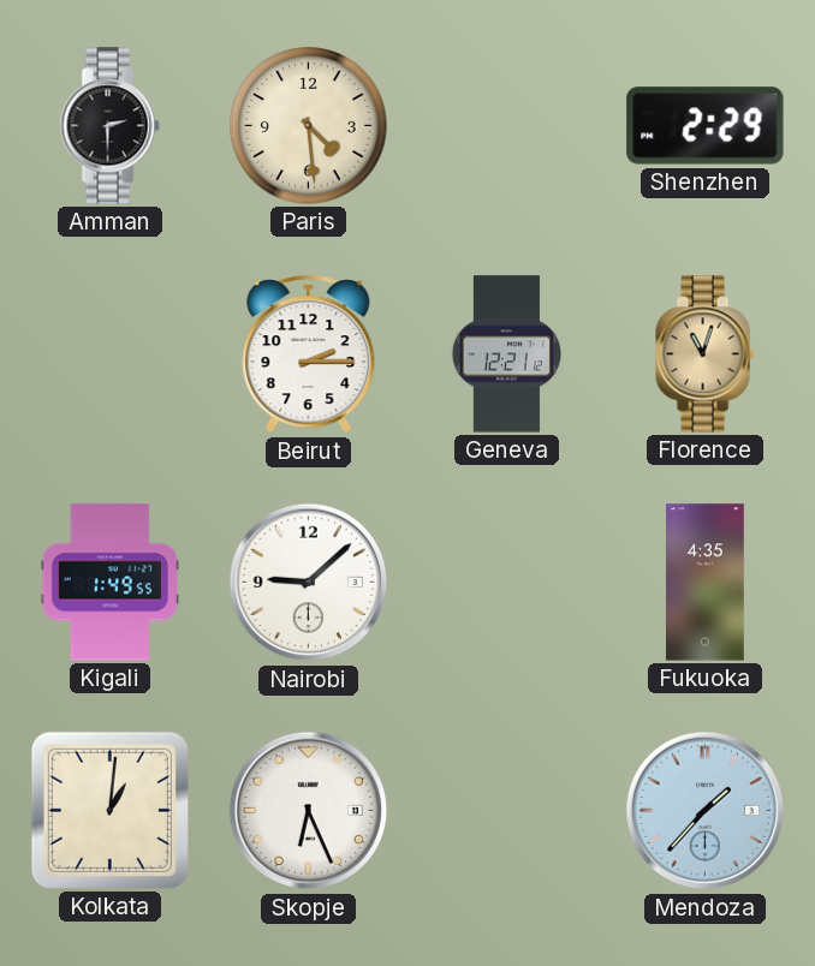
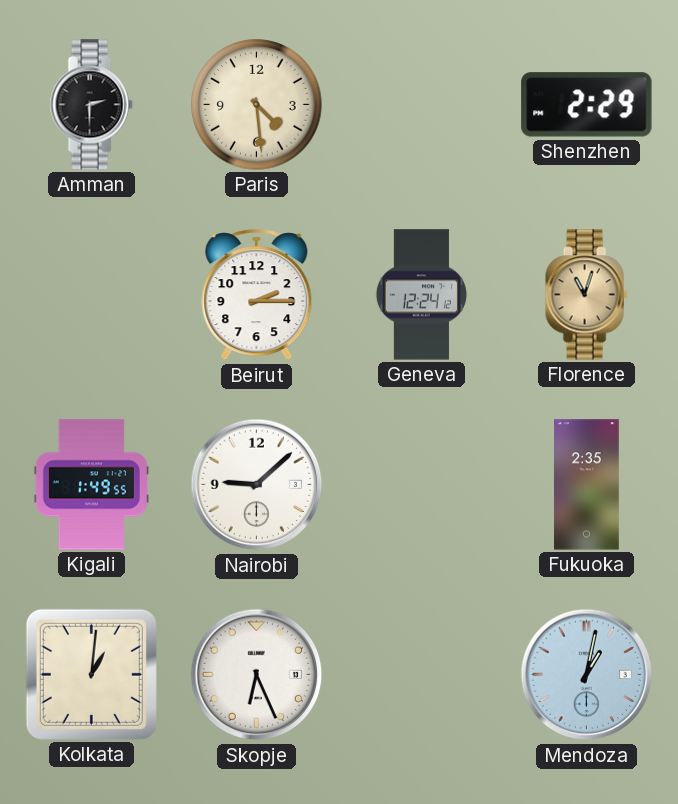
Geneva: 12:21 -> 12:24
Fukuoka: 4:35 -> 2:35
Mendoza: 1:37 -> 1:02
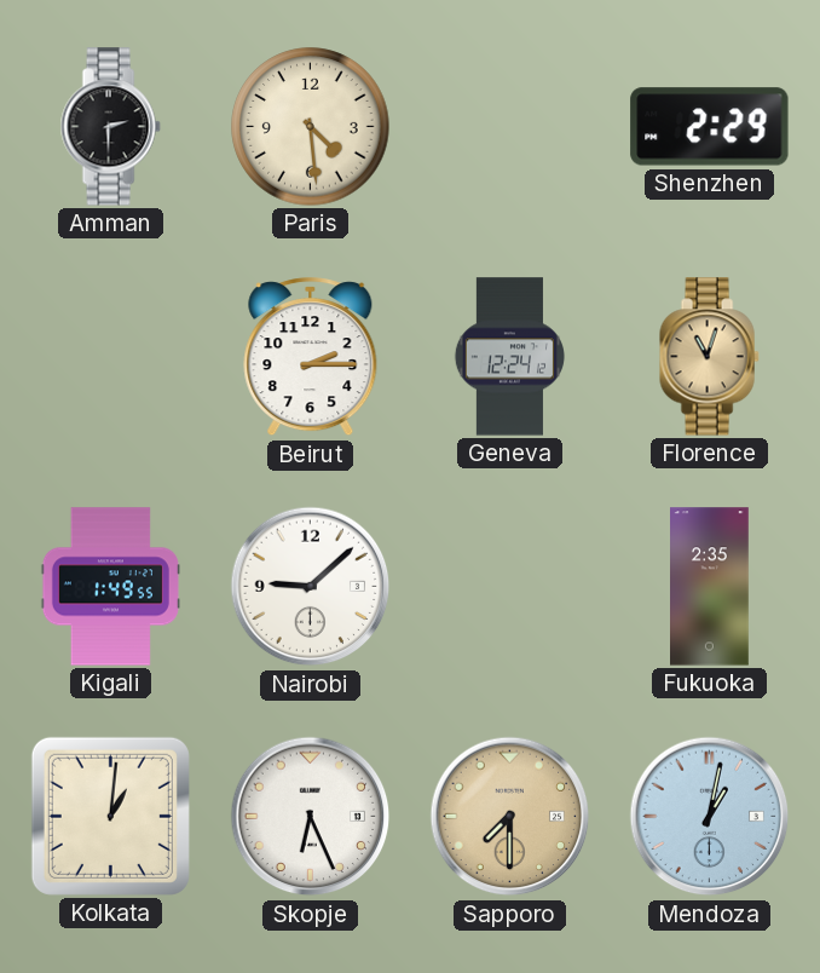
Sapporo: none -> 7:30
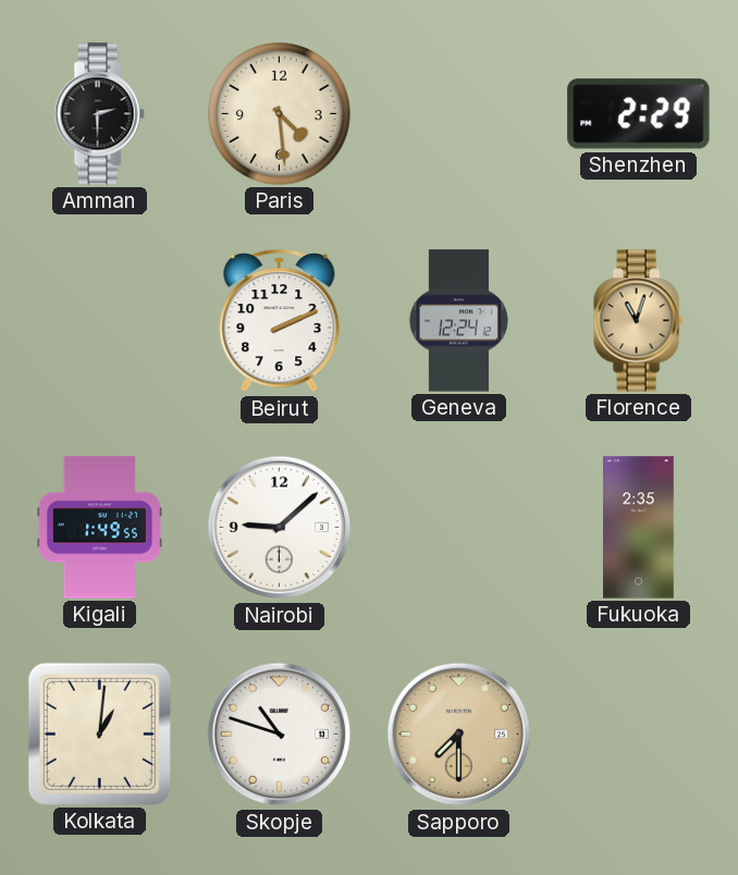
Beirut: 2:15 -> 2:11
Skopje: 6:26 -> 10:48
Mendoza: 1:02 -> none
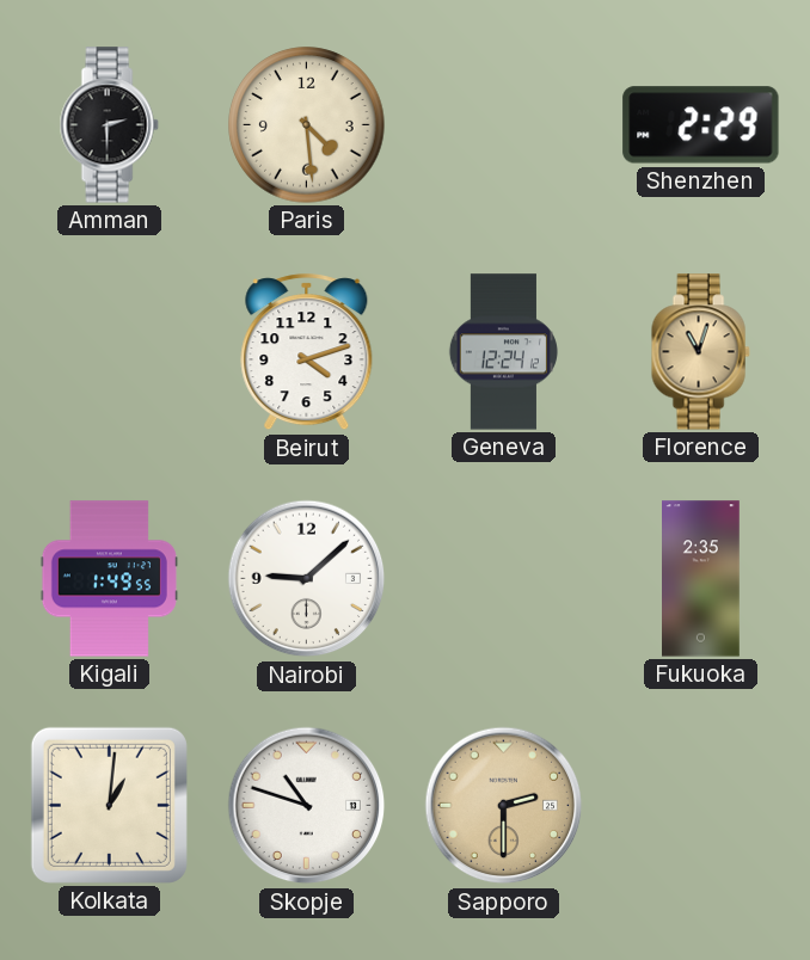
Beirut: 2:11 -> 4:12
Sapporo: 7:30 -> 2:30
